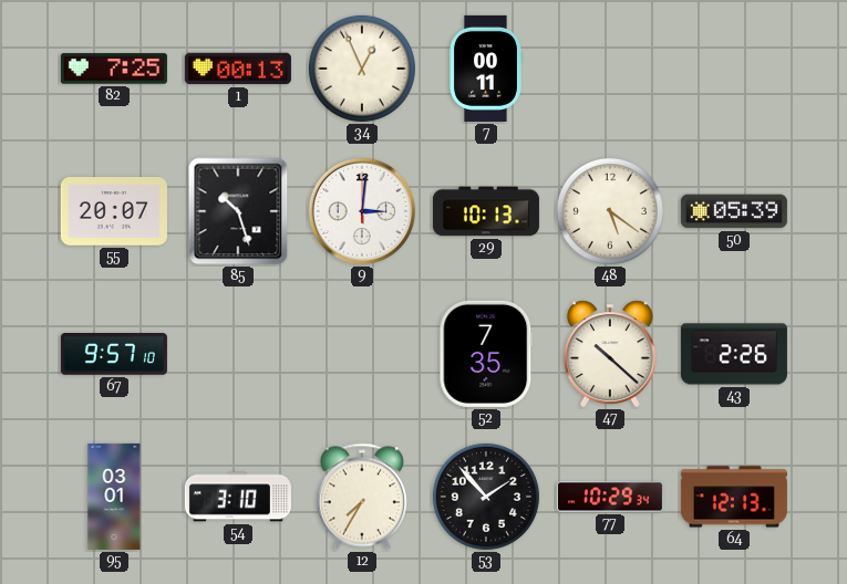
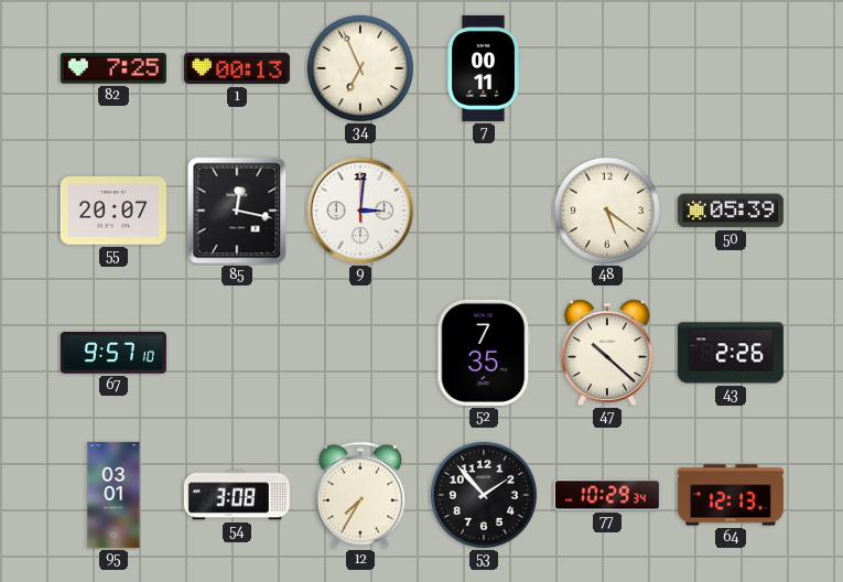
34: 12:56 -> 6:56
85: 10:27 -> 12:17
29: 10:13 -> none
54: 3:10 -> 3:08
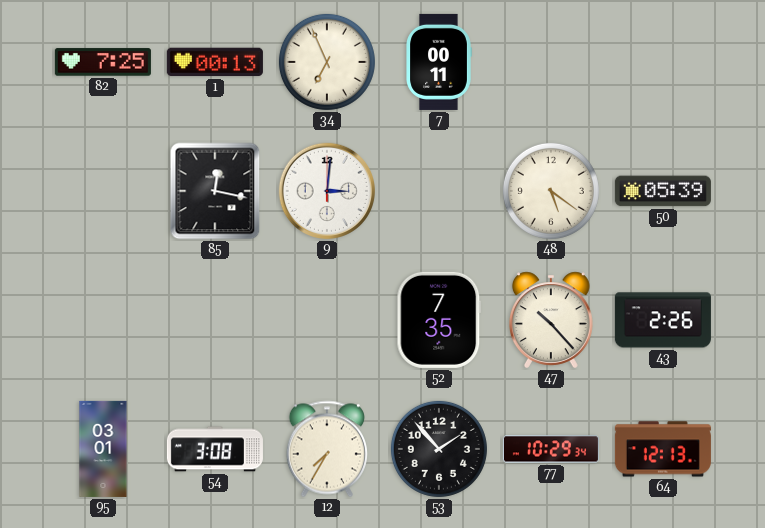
55: 20:07 -> none
67: 9:57 -> none
47: 10:22 -> 10:23
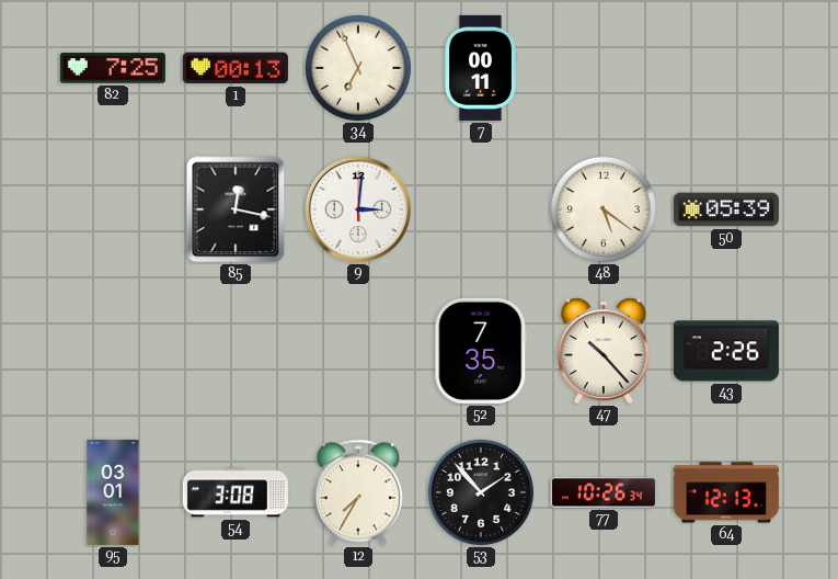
77: 10:29 -> 10:26
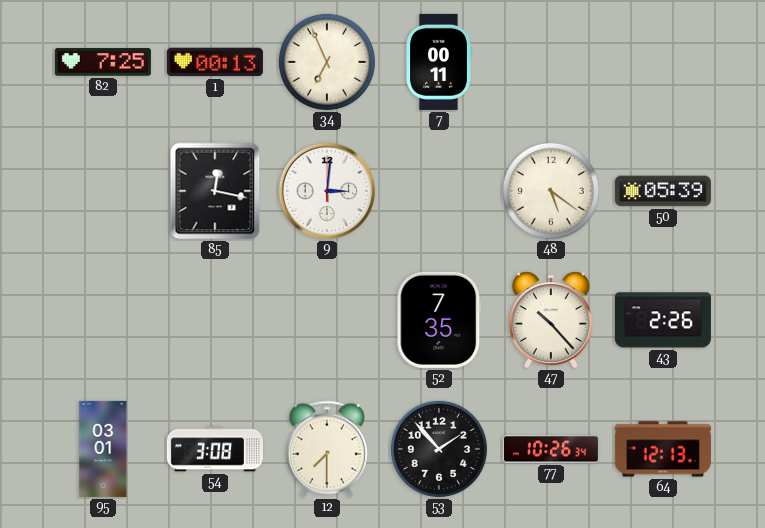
12: 7:35 -> 7:30
